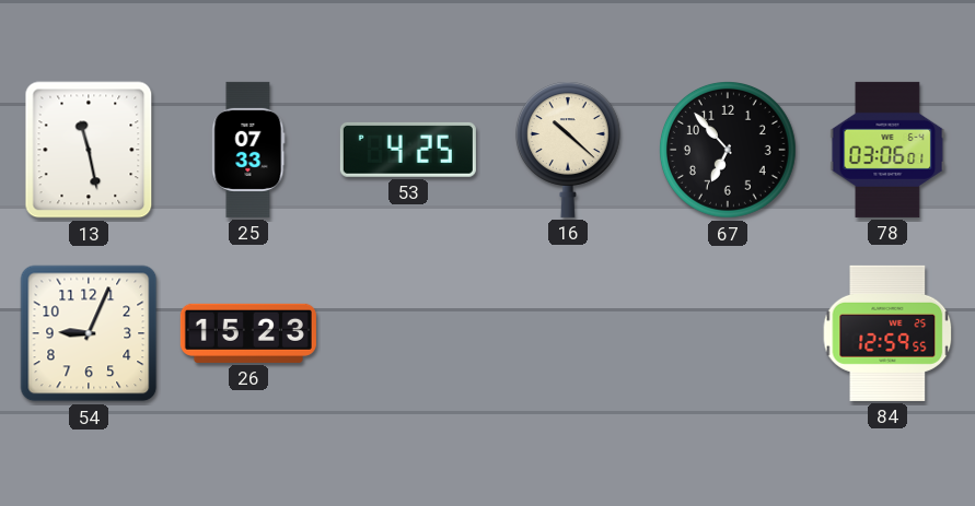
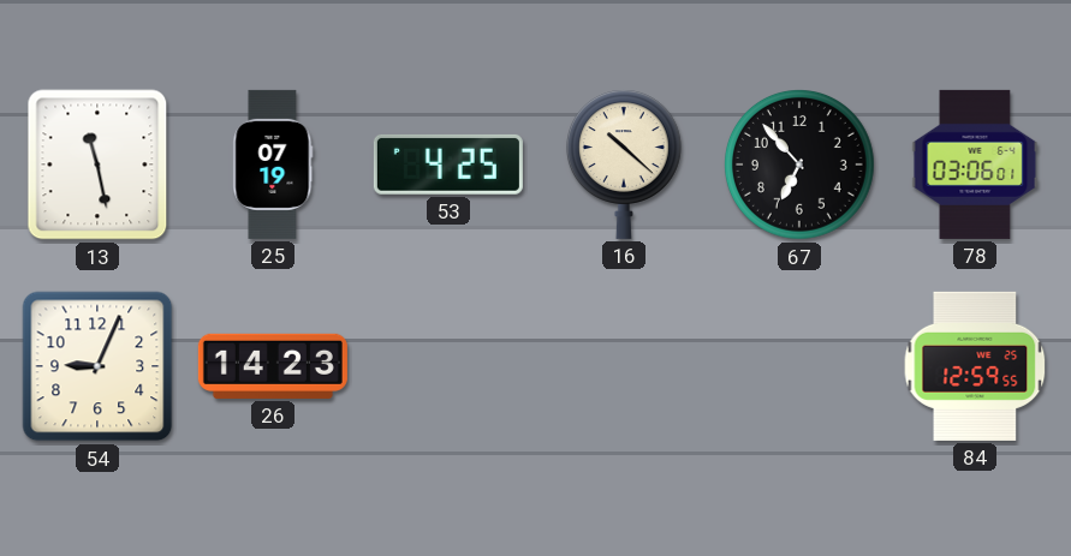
25: 07:33 -> 07:19
26: 15:23 -> 14:23
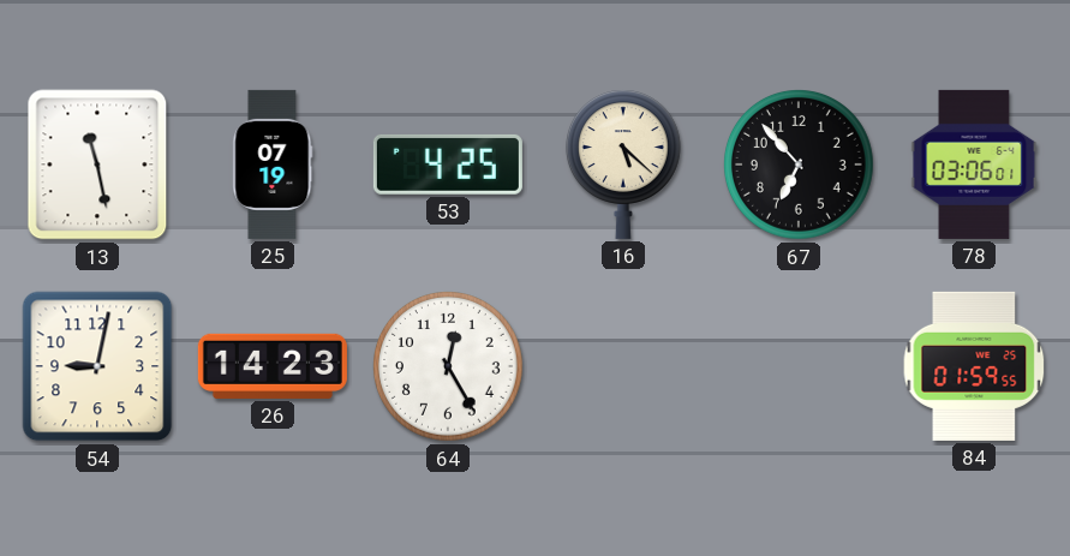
16: 10:22 -> 5:22
54: 9:04 -> 9:02
64: none -> 12:25
84: 12:59 -> 01:59
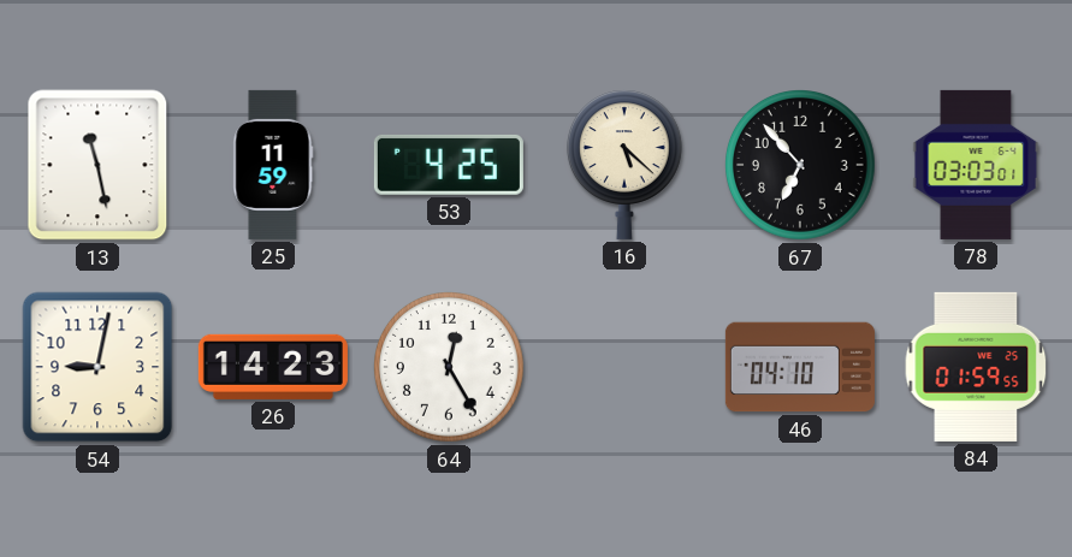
25: 07:19 -> 11:59
78: 03:06 -> 03:03
46: none -> 04:10
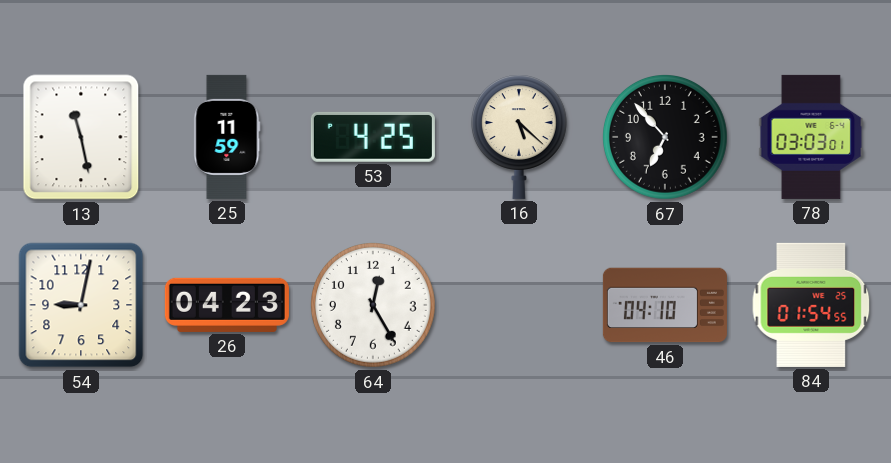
26: 14:23 -> 04:23
84: 01:59 -> 01:54
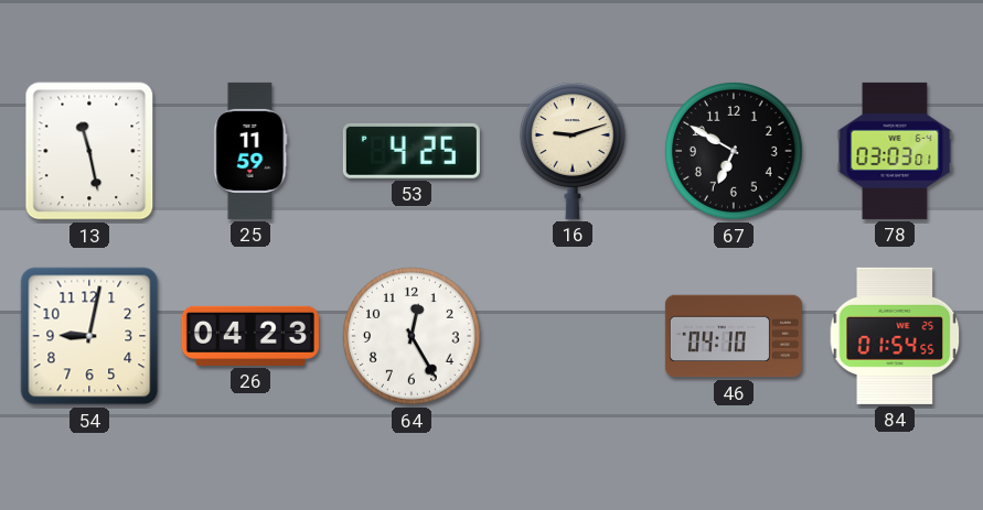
16: 5:22 -> 9:12
67: 6:53 -> 6:50
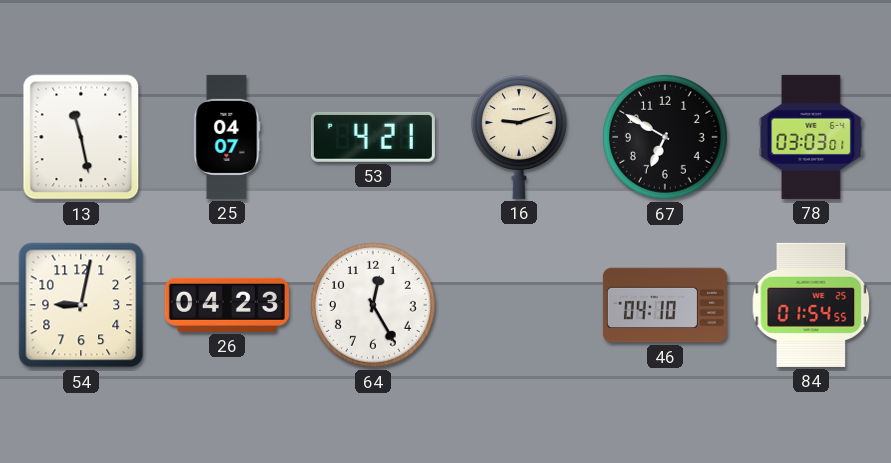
25: 11:59 -> 04:07
53: 4:25 -> 4:21
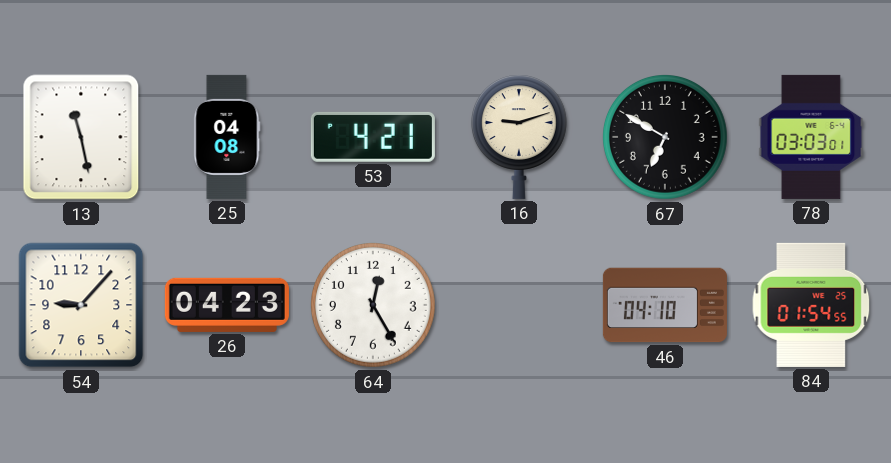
25: 04:07 -> 04:08
54: 9:02 -> 9:07
